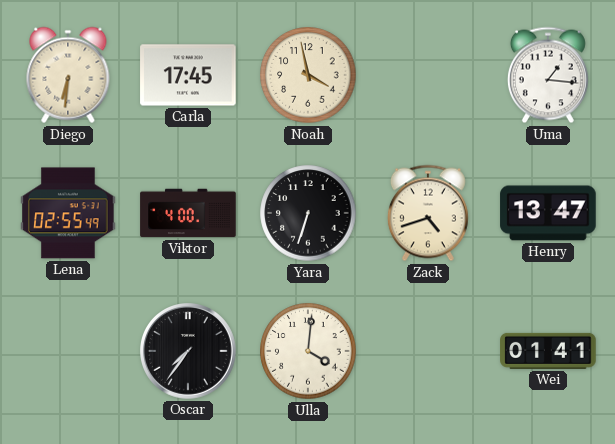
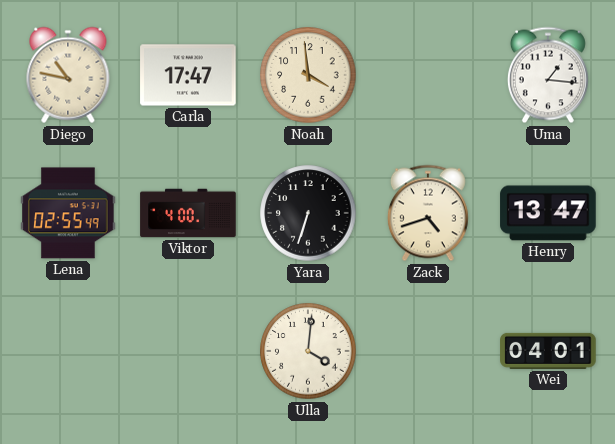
Diego: 6:31 -> 10:47
Carla: 17:45 -> 17:47
Noah: 3:58 -> 3:59
Oscar: 7:36 -> none
Wei: 01:41 -> 04:01
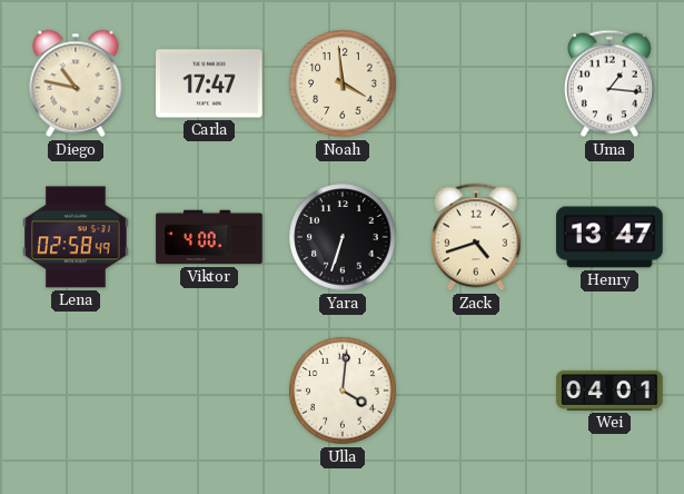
Lena: 02:55 -> 02:58
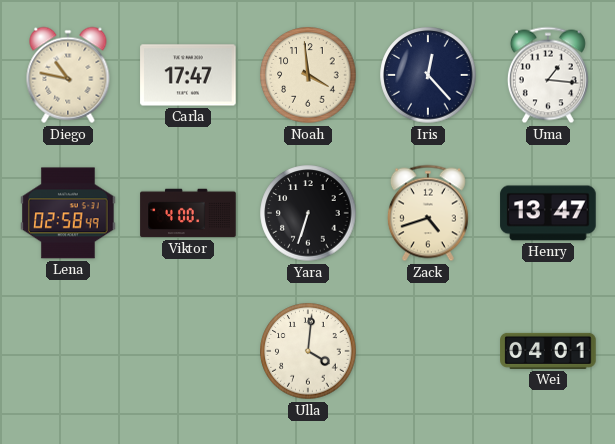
Iris: none -> 12:23
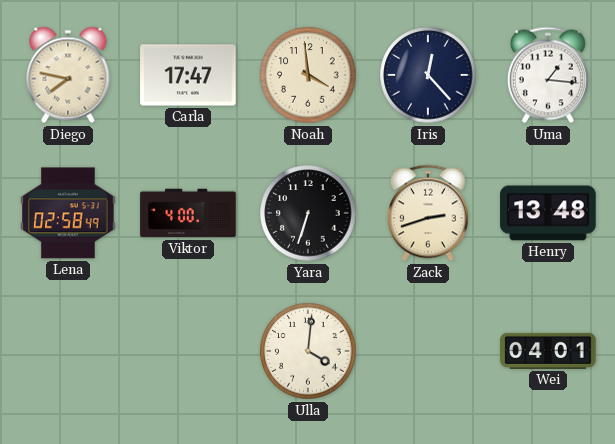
Diego: 10:47 -> 7:47
Zack: 4:42 -> 2:42
Henry: 13:47 -> 13:48
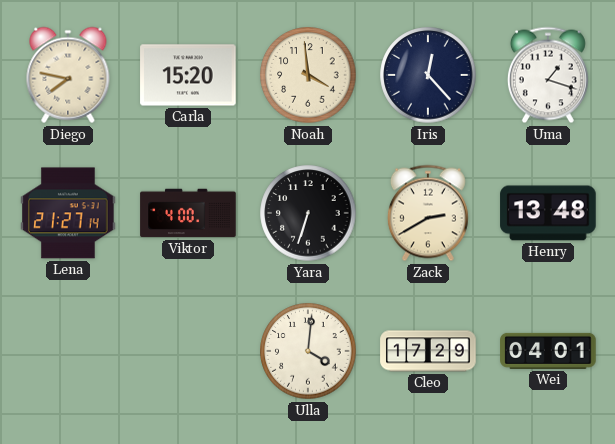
Carla: 17:47 -> 15:20
Uma: 1:16 -> 1:18
Lena: 02:58 -> 21:27
Zack: 2:42 -> 2:40
Cleo: none -> 17:29
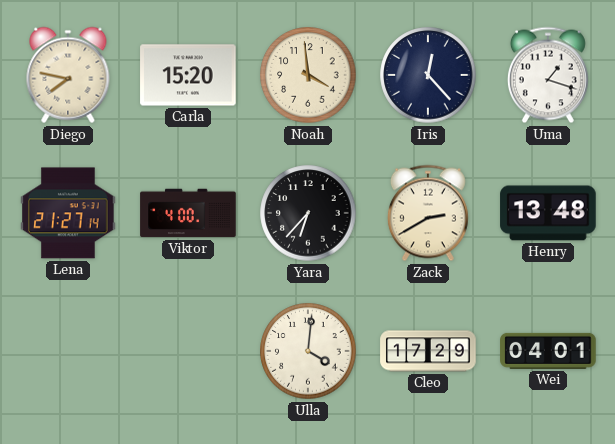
Yara: 6:33 -> 6:37
